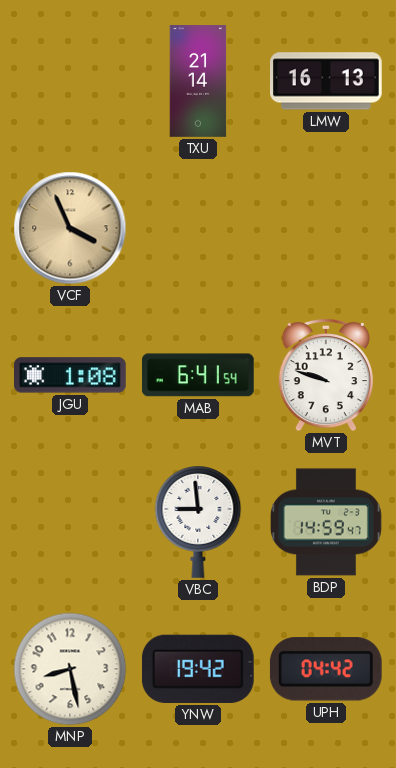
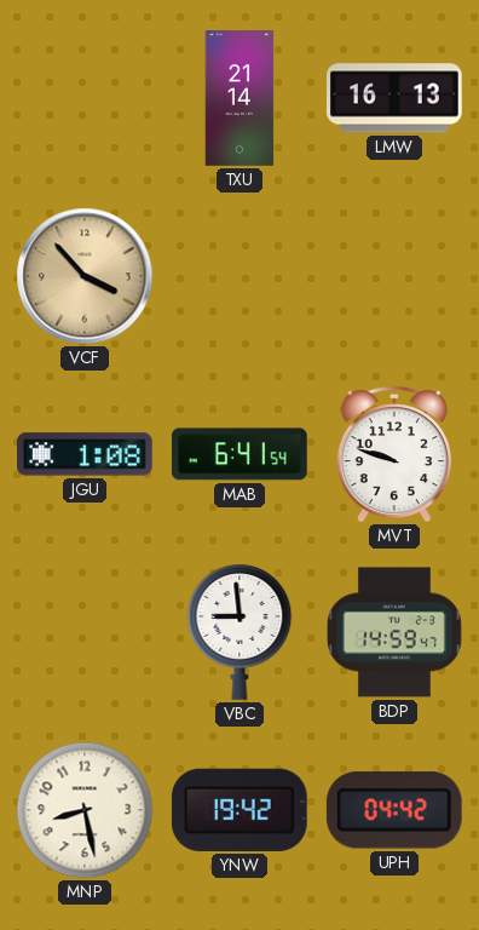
VCF: 3:56 -> 3:53
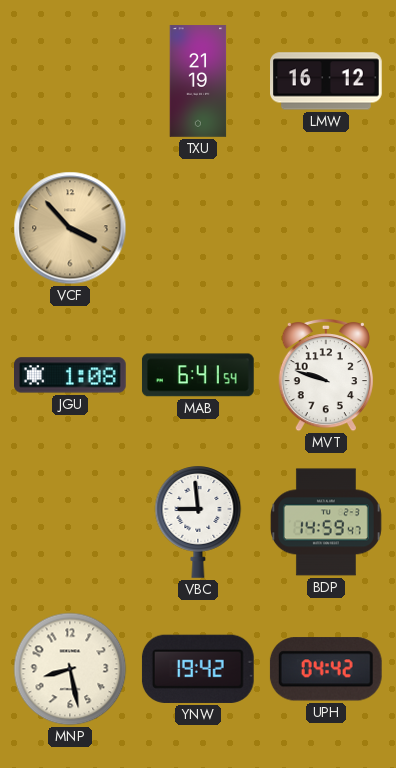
TXU: 21:14 -> 21:19
LMW: 16:13 -> 16:12
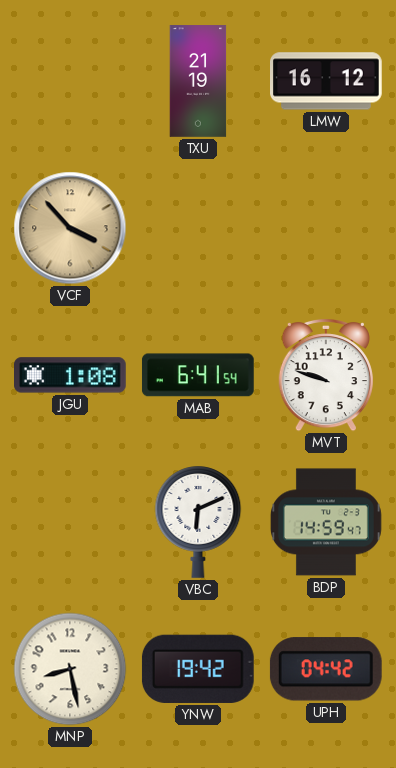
VBC: 8:59 -> 6:11
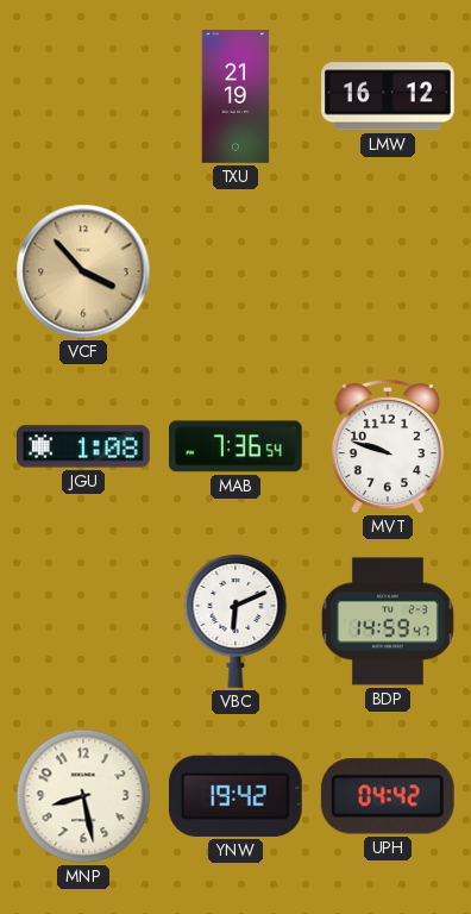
MAB: 6:41 -> 7:36
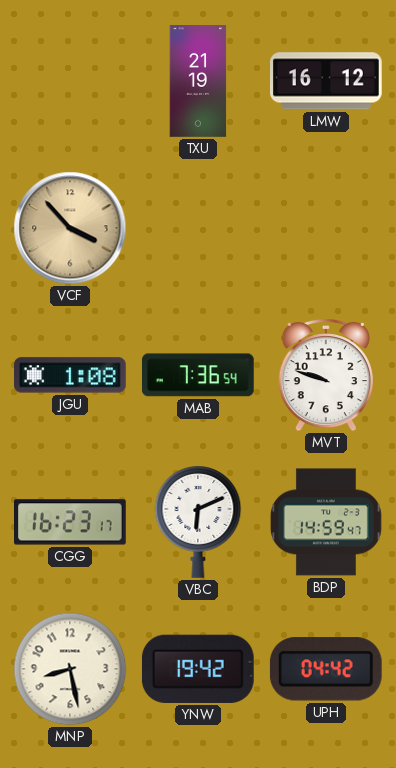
CGG: none -> 16:23
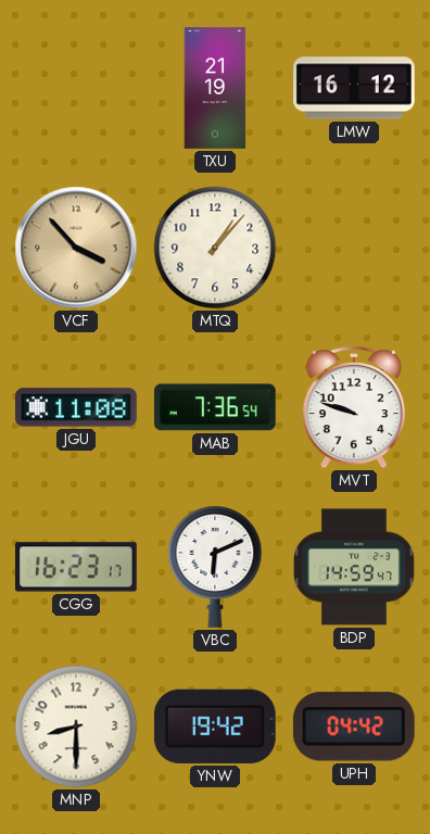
MTQ: none -> 1:07
JGU: 1:08 -> 11:08
MNP: 8:28 -> 8:30
